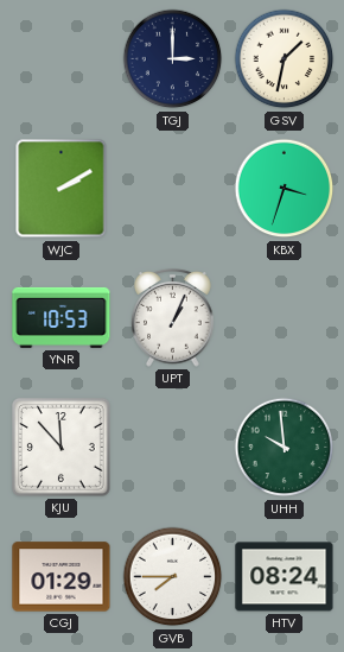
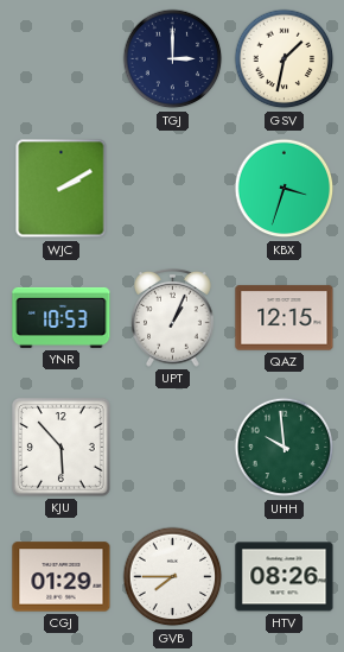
QAZ: none -> 12:15
KJU: 11:53 -> 5:53
HTV: 08:24 -> 08:26
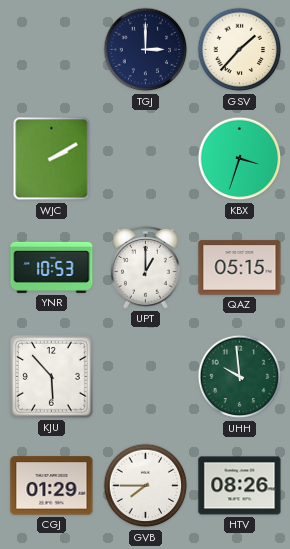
GSV: 1:32 -> 1:37
UPT: 1:04 -> 1:00
QAZ: 12:15 -> 05:15
